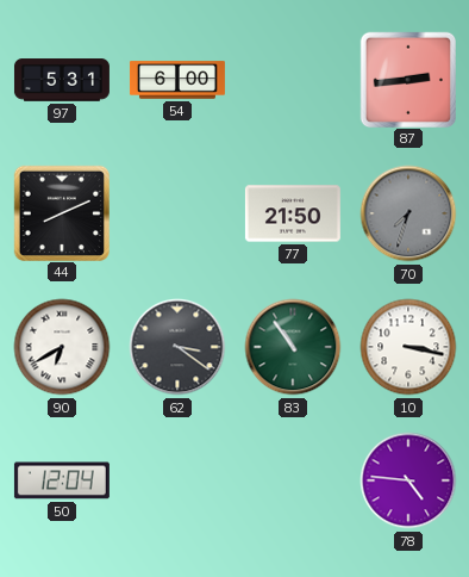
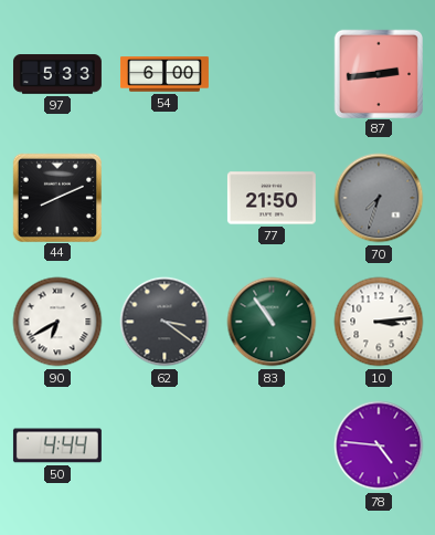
97: 5:31 -> 5:33
10: 3:17 -> 3:14
50: 12:04 -> 4:44
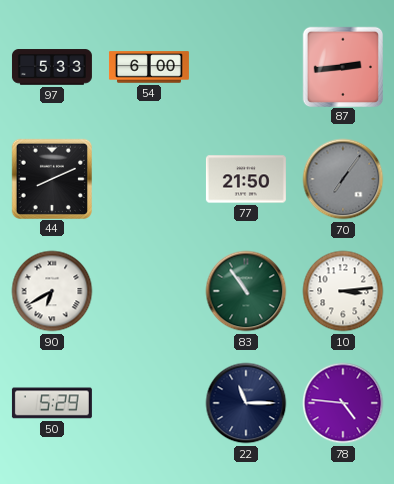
70: 7:33 -> 7:06
62: 3:21 -> none
50: 4:44 -> 5:29
22: none -> 11:15
